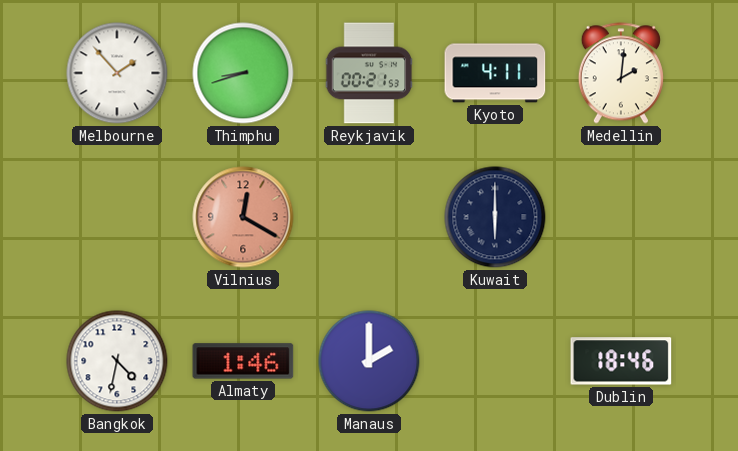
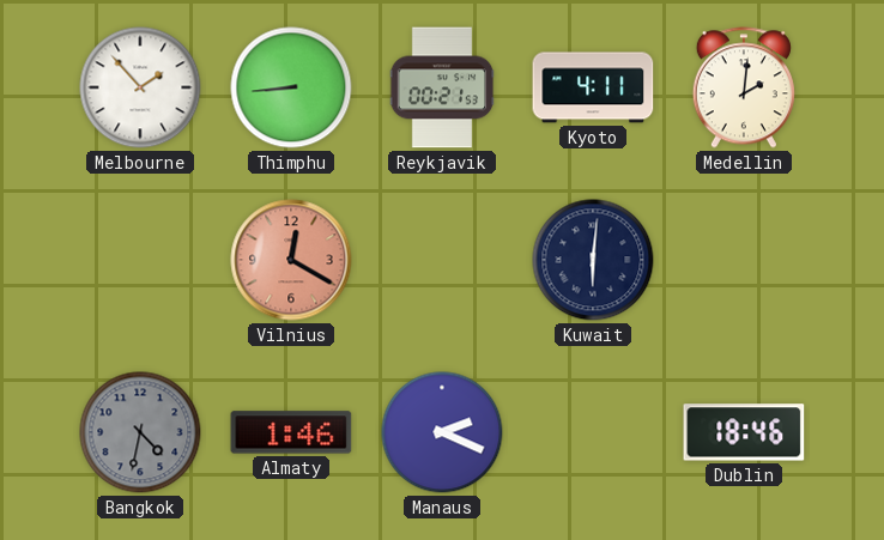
Thimphu: 8:42 -> 8:44
Kuwait: 6:00 -> 6:01
Bangkok dial: white -> grey
Manaus: 2:00 -> 2:19
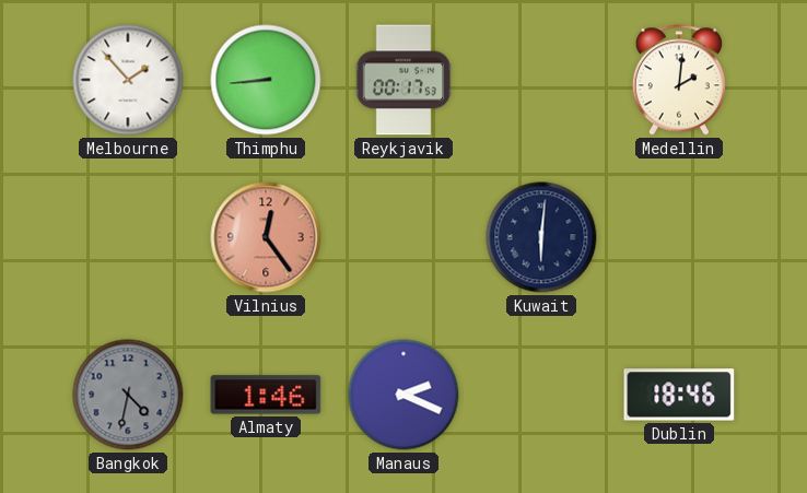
Reykjavik: 00:21 -> 00:17
Kyoto: 4:11 -> none
Vilnius: 12:20 -> 12:24
